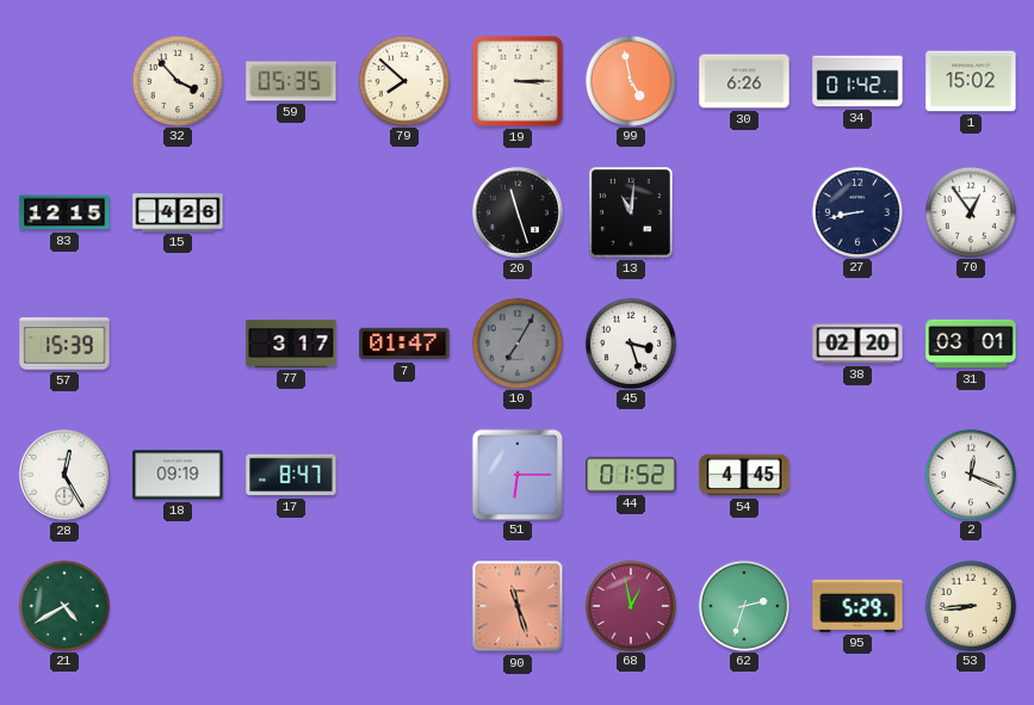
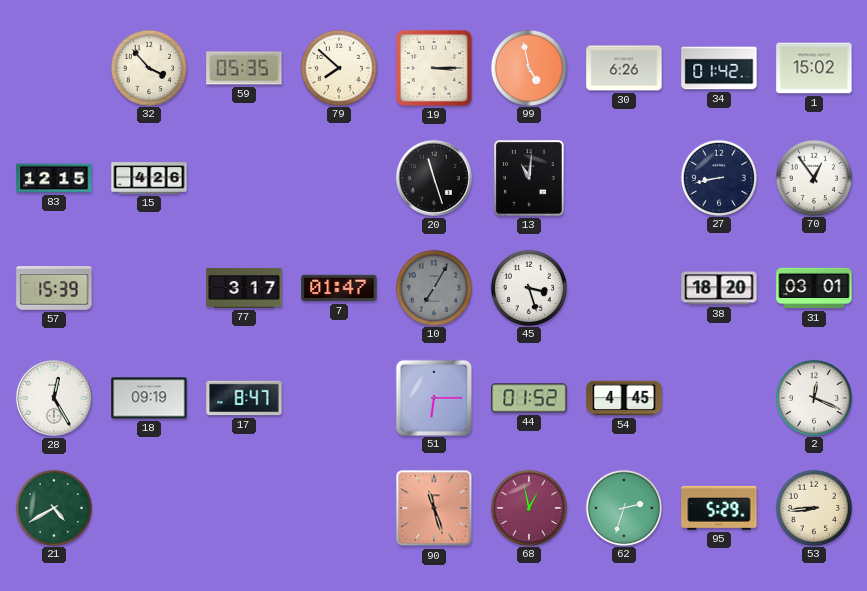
38: 02:20 -> 18:20
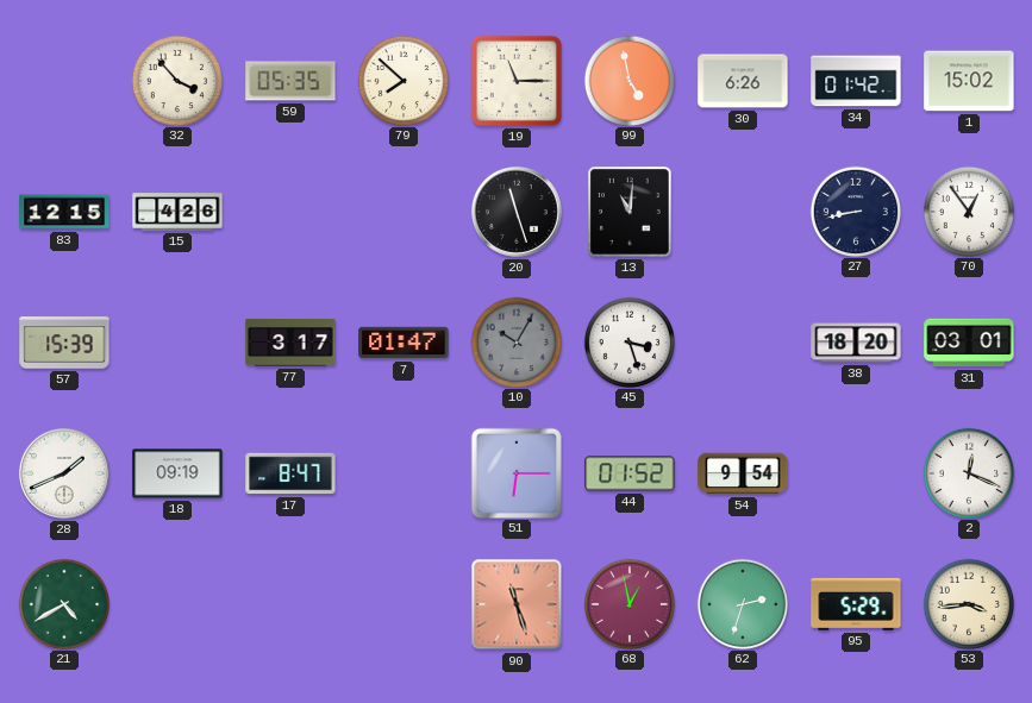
19: 3:15 -> 11:15
10: 7:05 -> 10:05
28: 12:25 -> 1:41
54: 4:45 -> 9:54
53: 8:44 -> 3:44
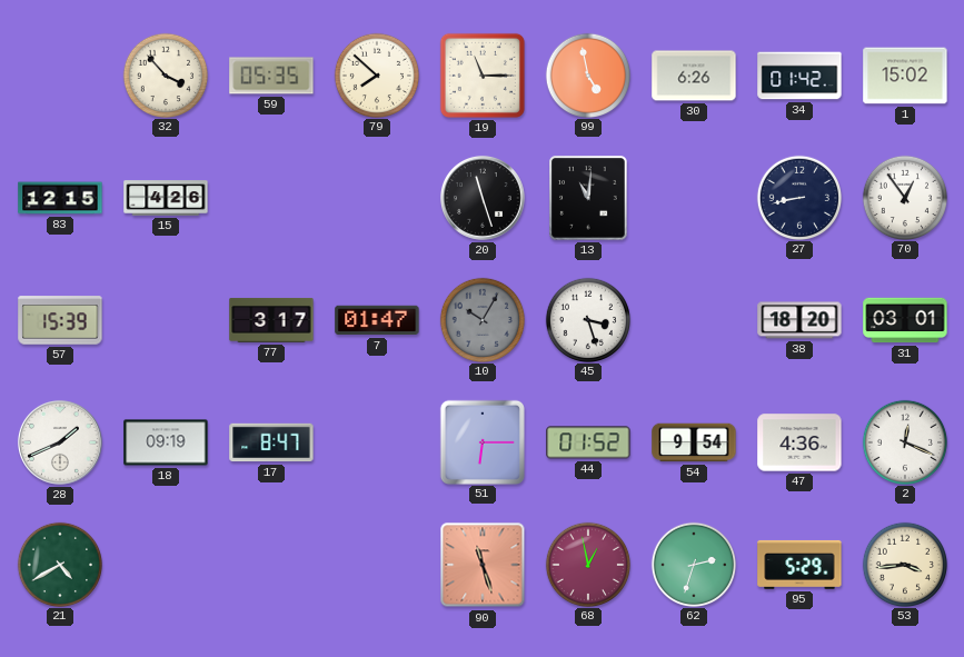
47: none -> 4:36
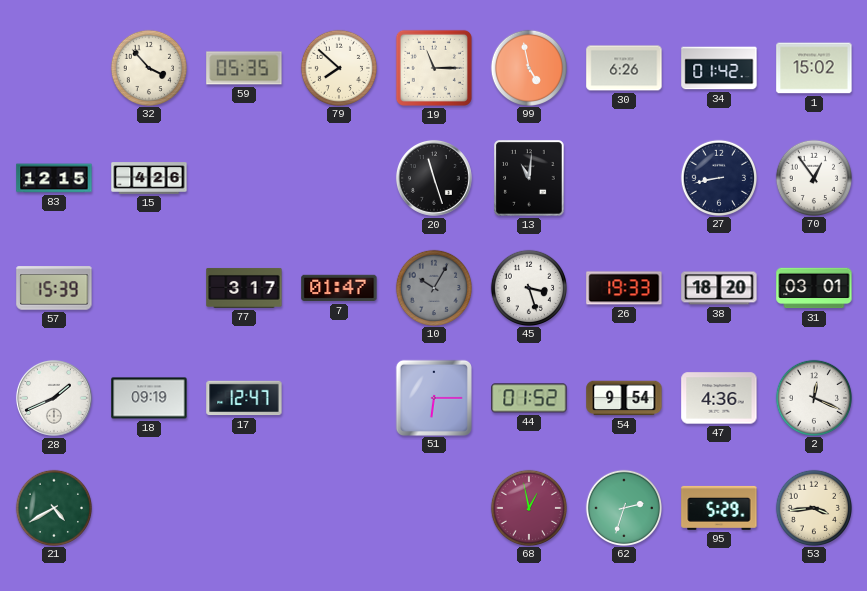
26: none -> 19:33
17: 8:47 -> 12:47
90: 11:27 -> none
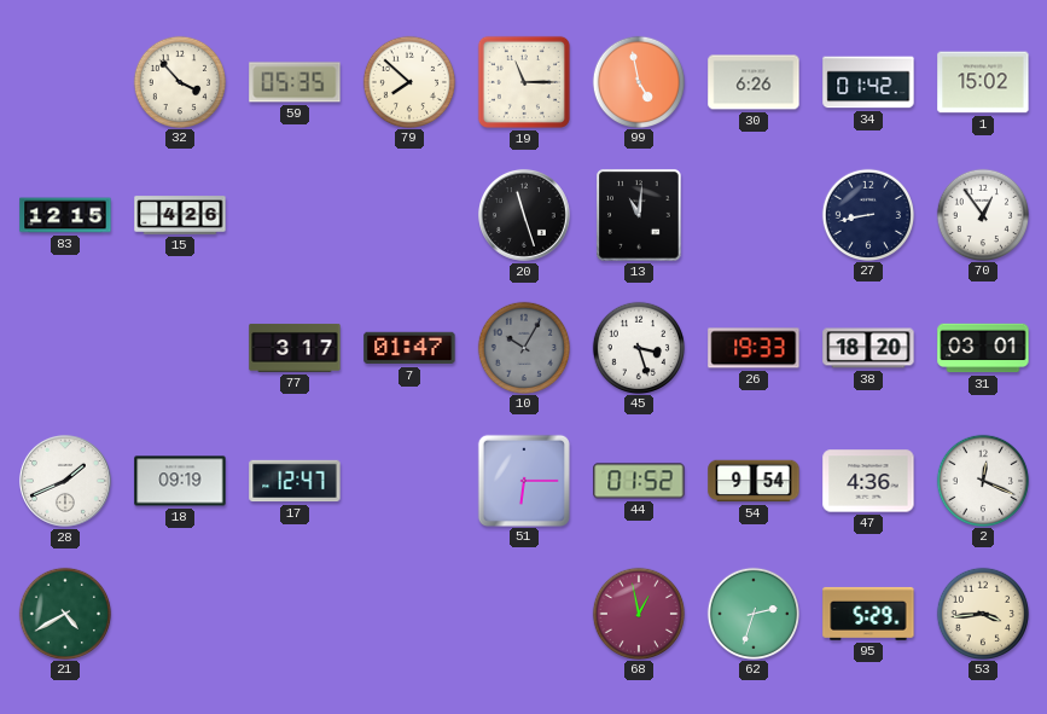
57: 15:39 -> none
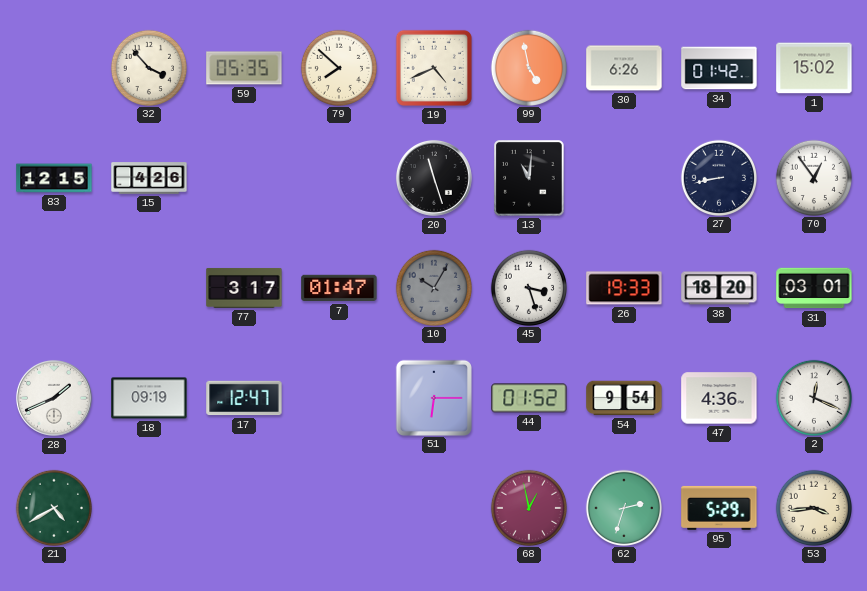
19: 11:15 -> 4:41
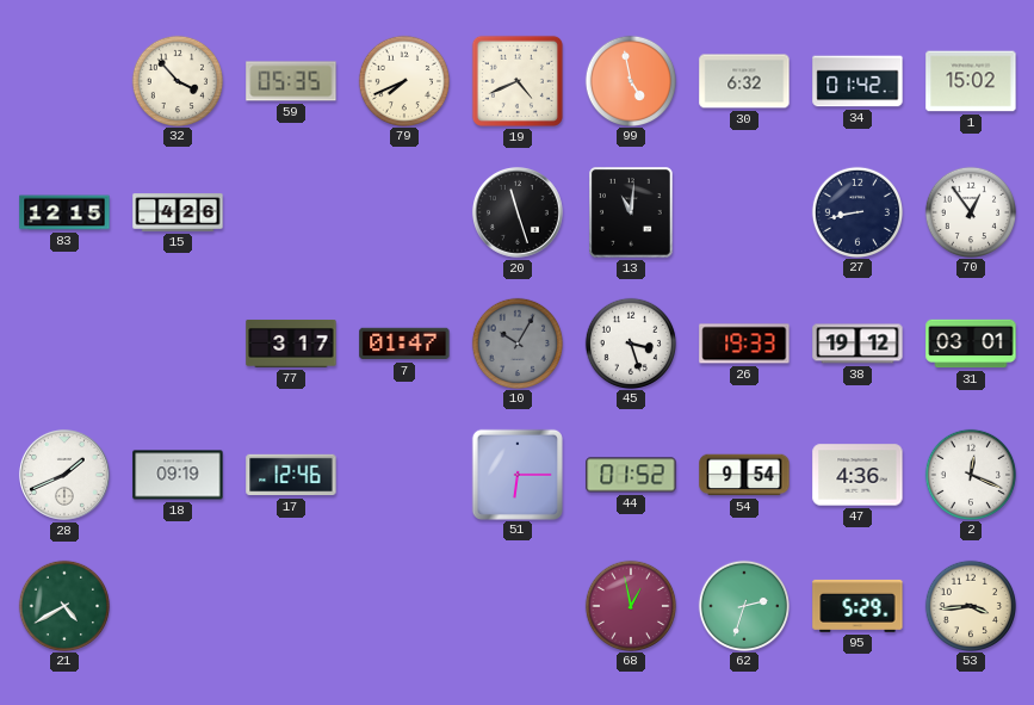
79: 7:52 -> 7:41
30: 6:26 -> 6:32
38: 18:20 -> 19:12
17: 12:47 -> 12:46
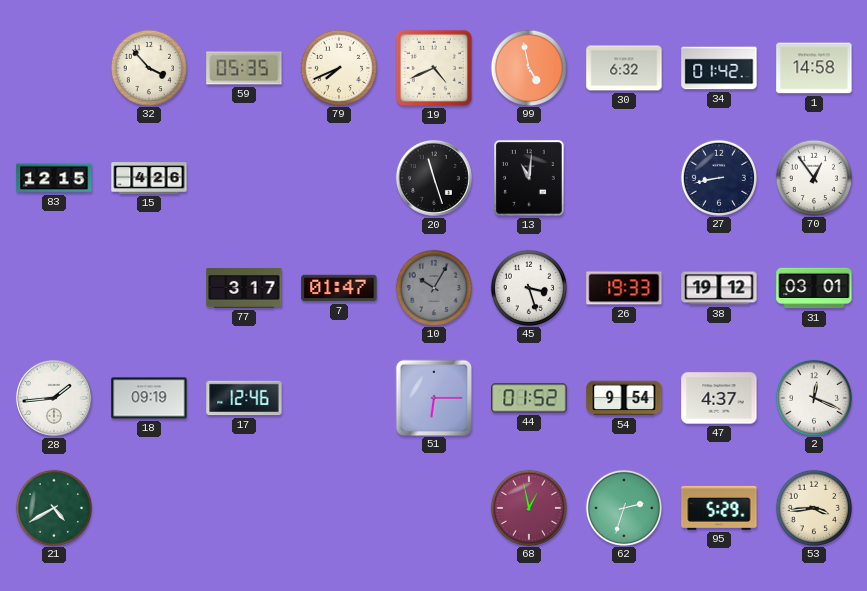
1: 15:02 -> 14:58
28: 1:41 -> 1:44
47: 4:36 -> 4:37
